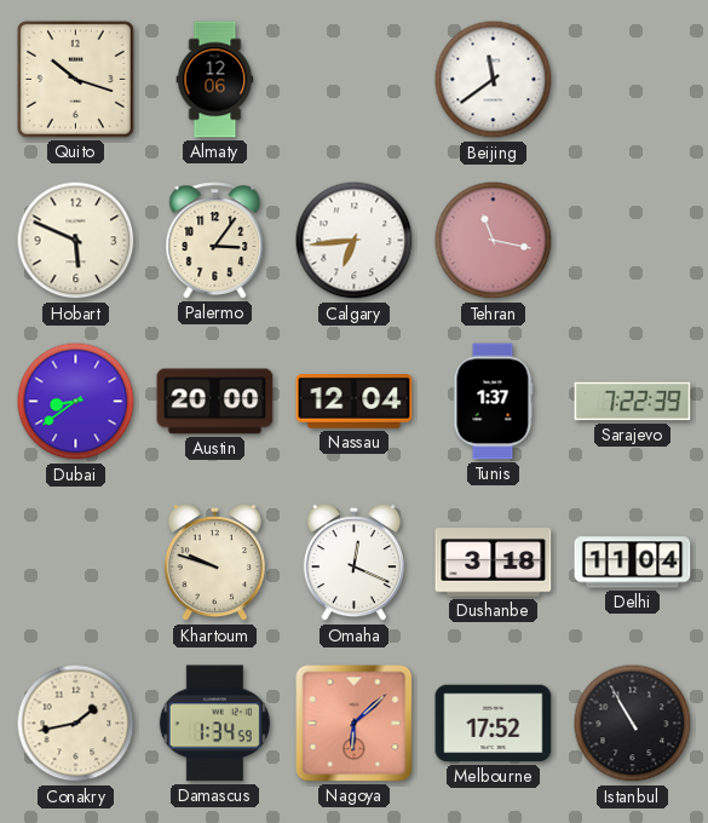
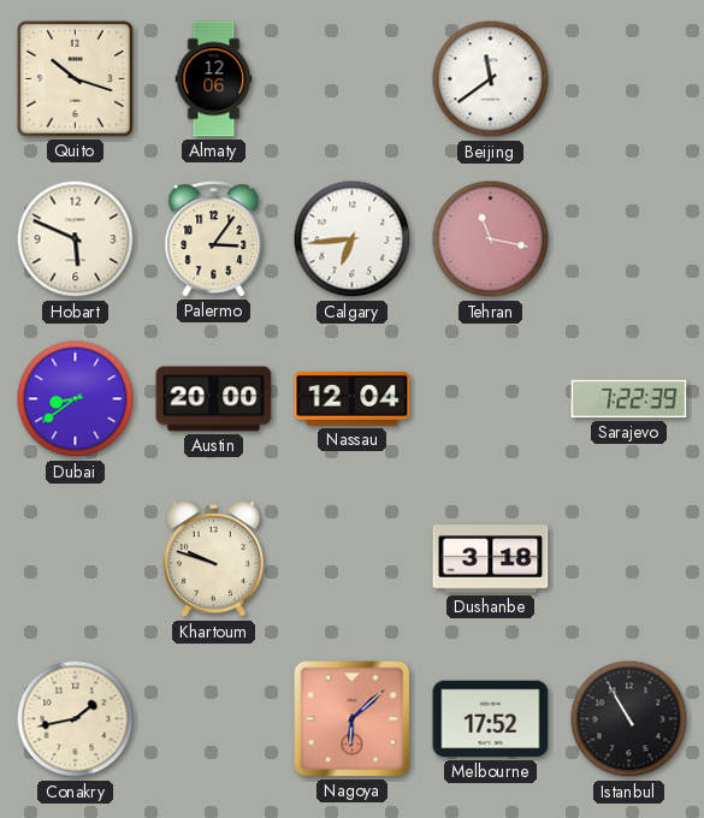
Tunis: 1:37 -> none
Omaha: 12:19 -> none
Delhi: 11:04 -> none
Damascus: 1:34 -> none
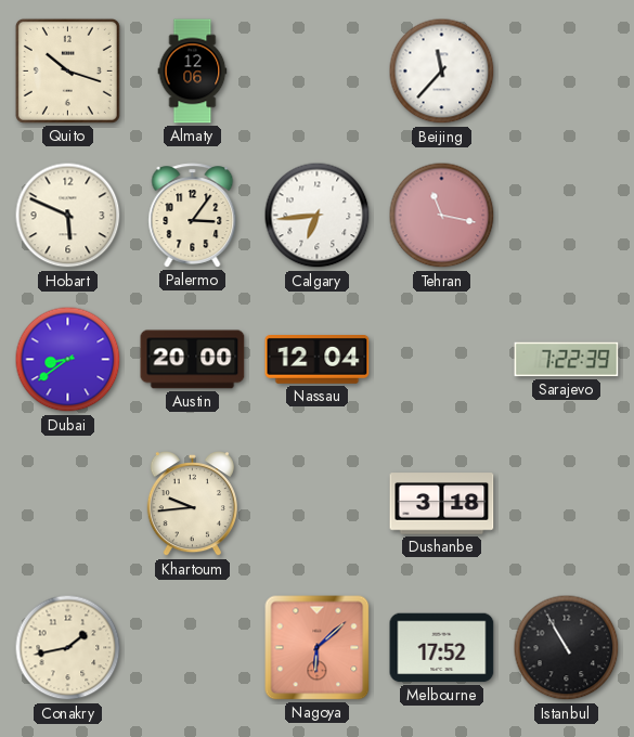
Beijing: 11:39 -> 11:37
Khartoum: 9:48 -> 9:44
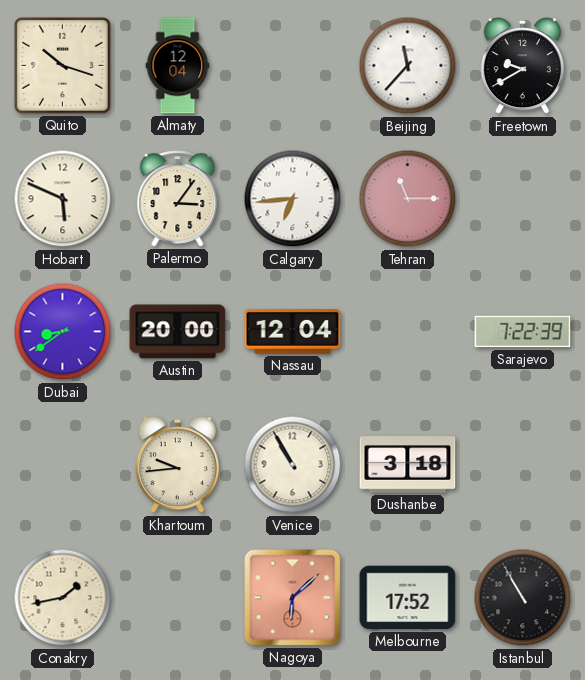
Almaty: 12:06 -> 12:04
Freetown: none -> 9:40
Tehran: 11:17 -> 11:15
Venice: none -> 10:55
